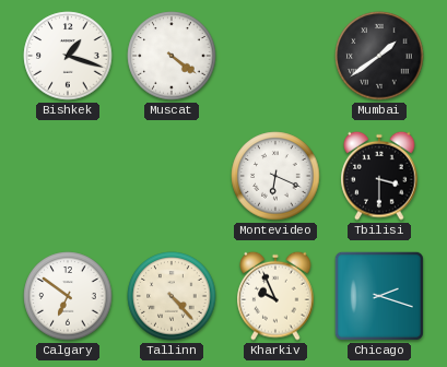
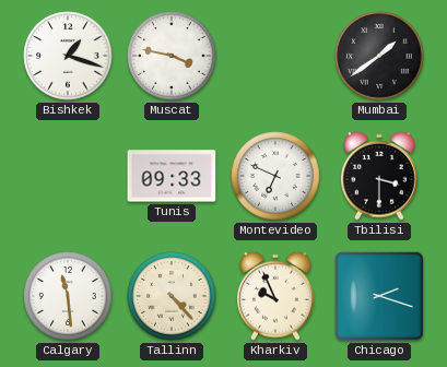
Muscat: 4:21 -> 3:47
Tunis: none -> 09:33
Montevideo: 6:19 -> 6:49
Calgary: 6:51 -> 11:29
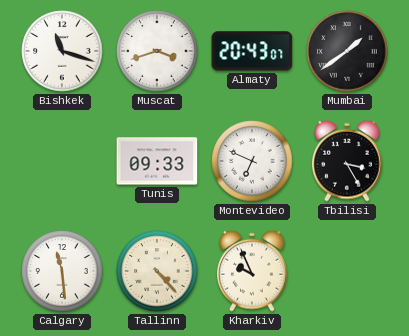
Bishkek: 1:18 -> 11:18
Muscat: 3:47 -> 3:42
Almaty: none -> 20:43
Tbilisi: 3:30 -> 3:25
Chicago: 2:18 -> none
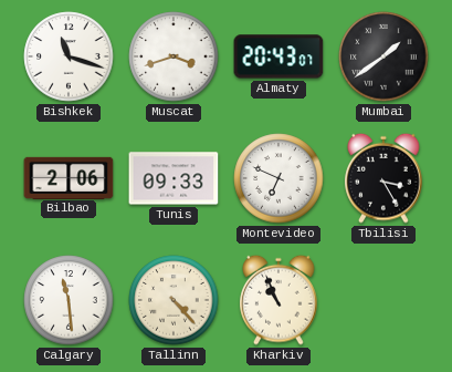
Bilbao: none -> 2:06
Kharkiv: 9:56 -> 10:56
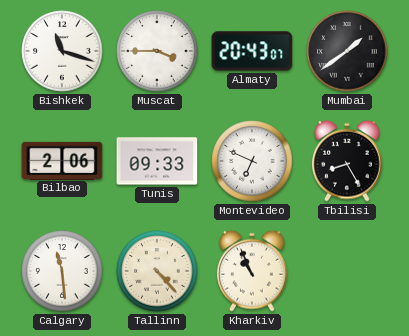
Muscat: 3:42 -> 3:45
Tbilisi: 3:25 -> 8:25
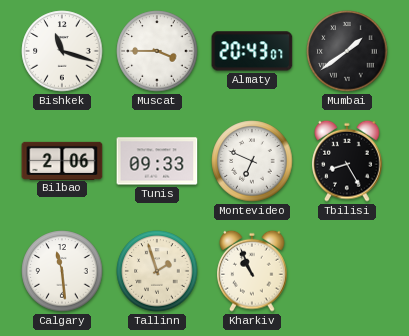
Tallinn: 4:23 -> 1:57
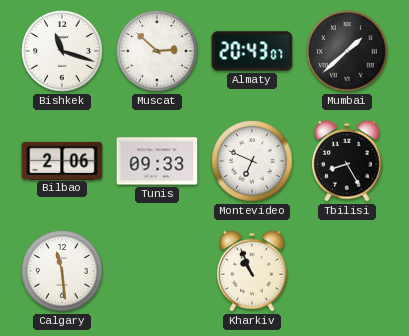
Muscat: 3:45 -> 2:52
Mumbai: 1:39 -> 1:38
Tallinn: 1:57 -> none
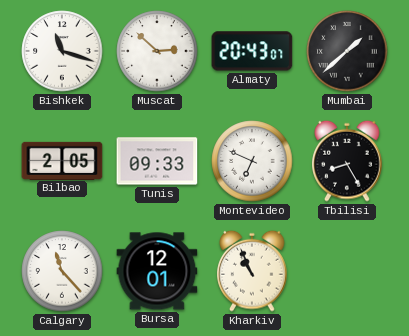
Bilbao: 2:06 -> 2:05
Calgary: 11:29 -> 11:23
Bursa: none -> 12:01
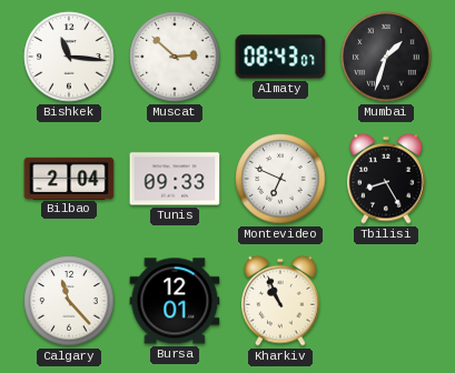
Bishkek: 11:18 -> 11:16
Almaty: 20:43 -> 08:43
Mumbai: 1:38 -> 1:33
Bilbao: 2:05 -> 2:04
